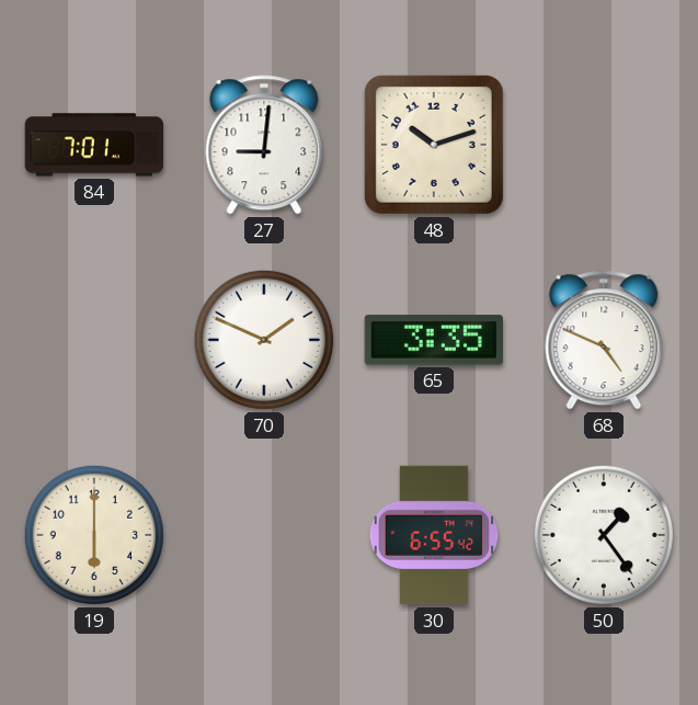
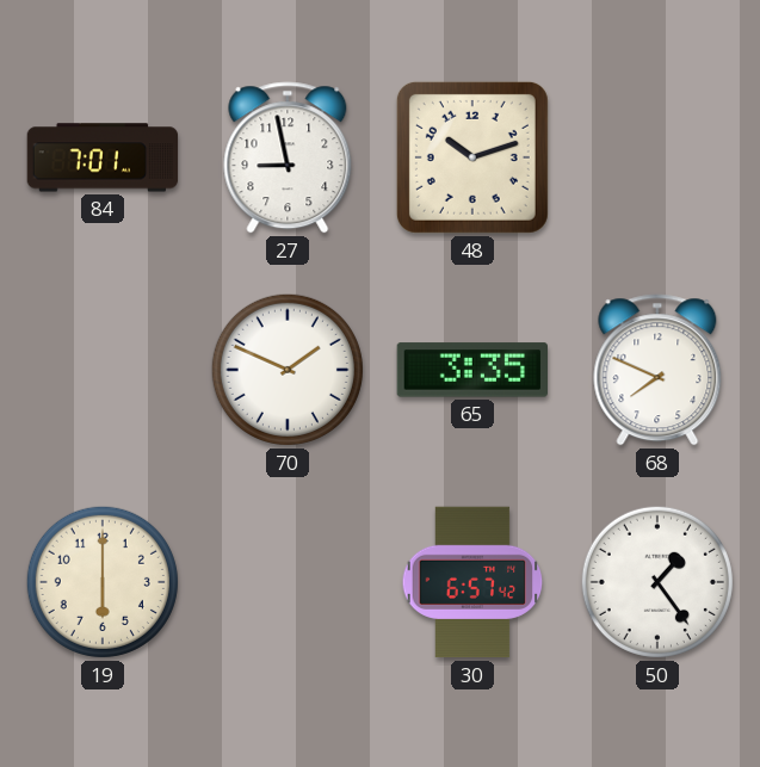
27: 9:01 -> 8:58
68: 4:49 -> 7:49
30: 6:55 -> 6:57
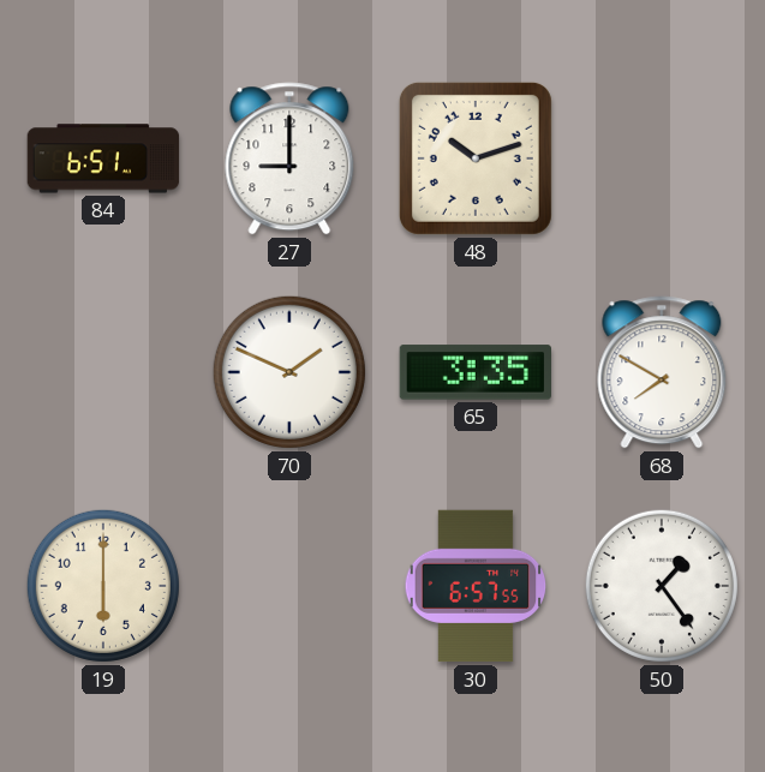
84: 7:01 -> 6:51
27: 8:58 -> 9:00
68: 7:49 -> 7:50
30: 6:57:42 -> 6:57:55
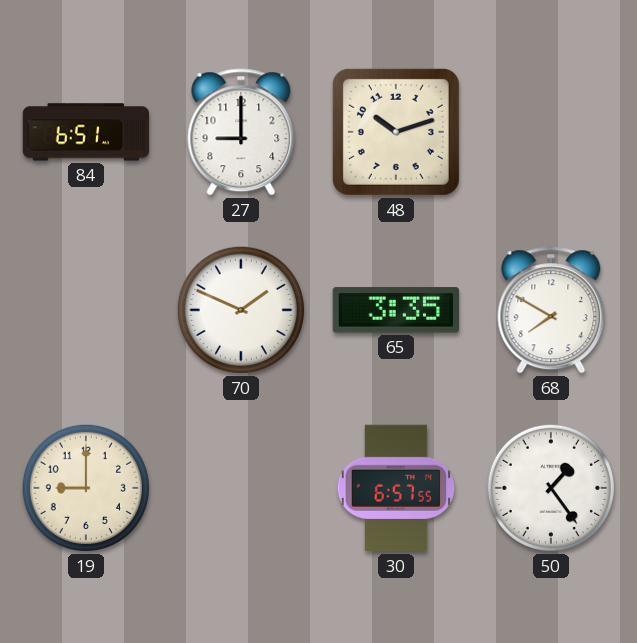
19: 6:00 -> 9:00
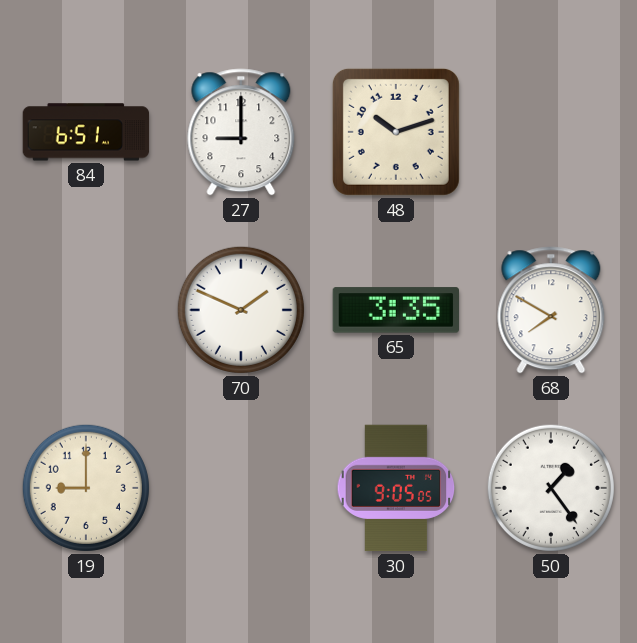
30: 6:57 -> 9:05
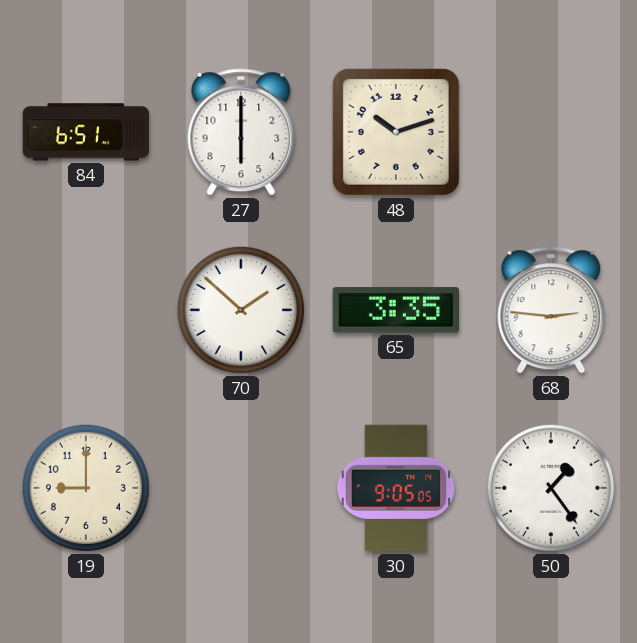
27: 9:00 -> 6:00
70: 1:49 -> 1:52
68: 7:50 -> 2:46
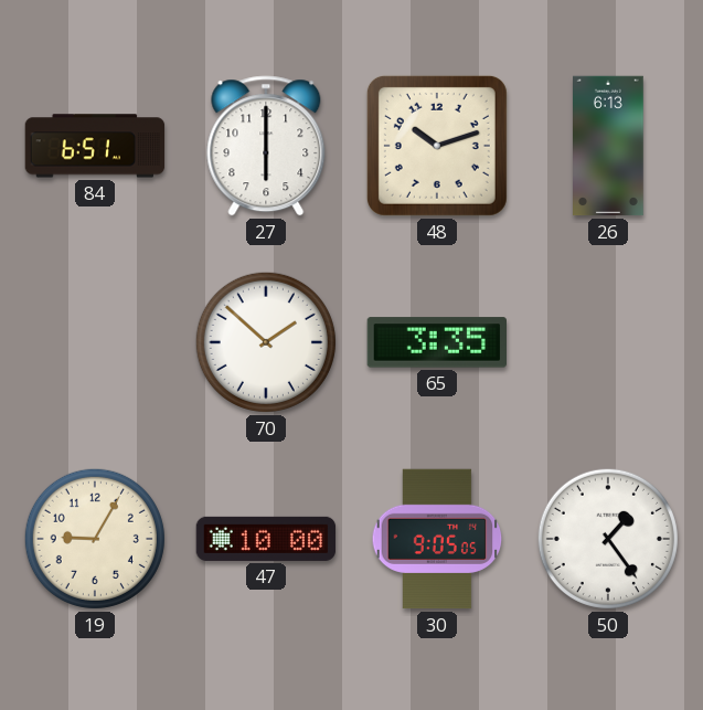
26: none -> 6:13
68: 2:46 -> none
19: 9:00 -> 9:05
47: none -> 10:00
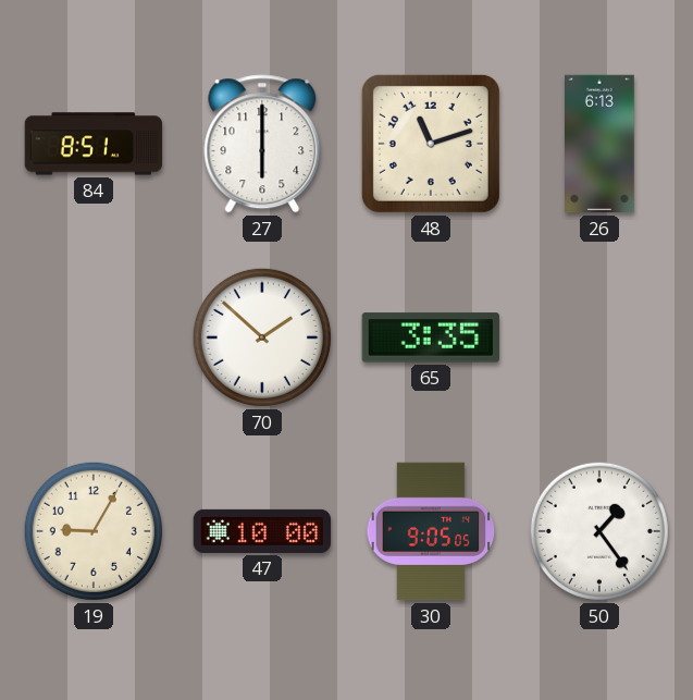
84: 6:51 -> 8:51
48: 10:12 -> 11:12
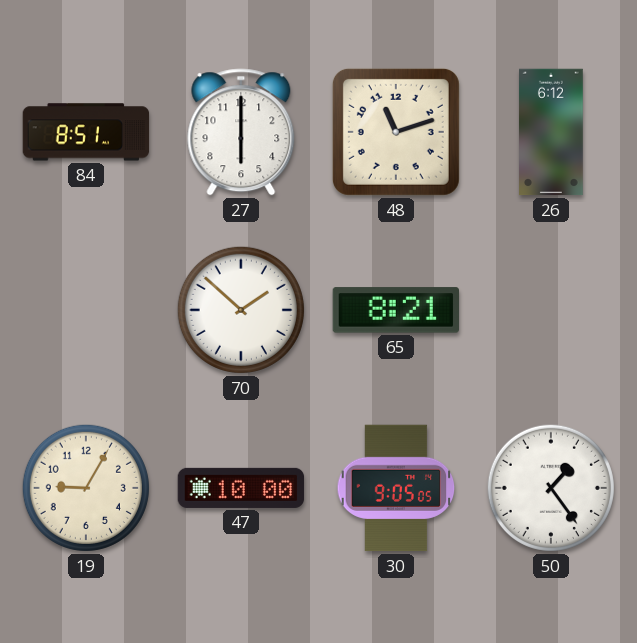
26: 6:13 -> 6:12
65: 3:35 -> 8:21
